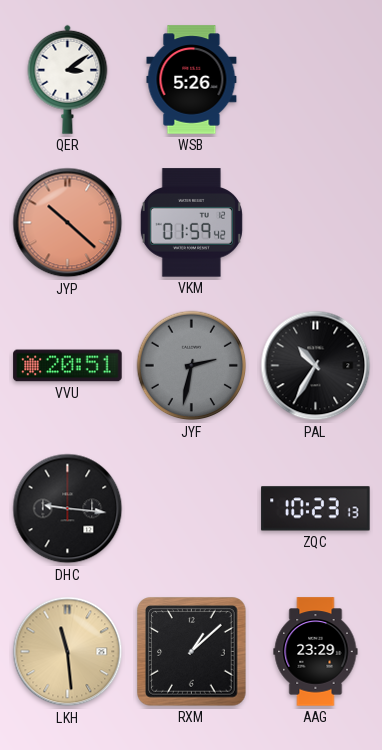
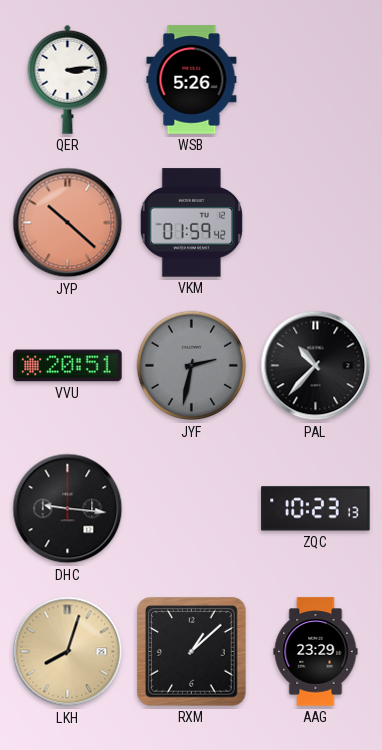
QER: 3:09 -> 3:14
PAL: 10:35 -> 10:37
LKH: 11:29 -> 8:03
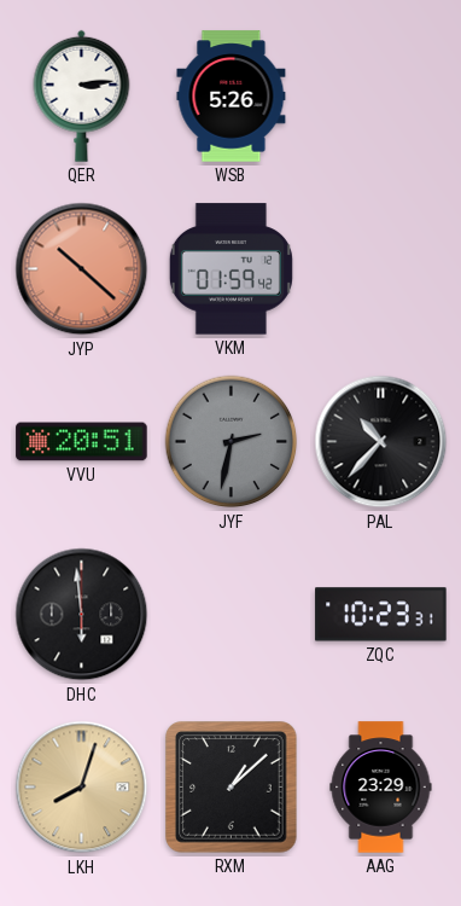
DHC: 9:16 -> 5:59
ZQC: 10:23:13 -> 10:23:31
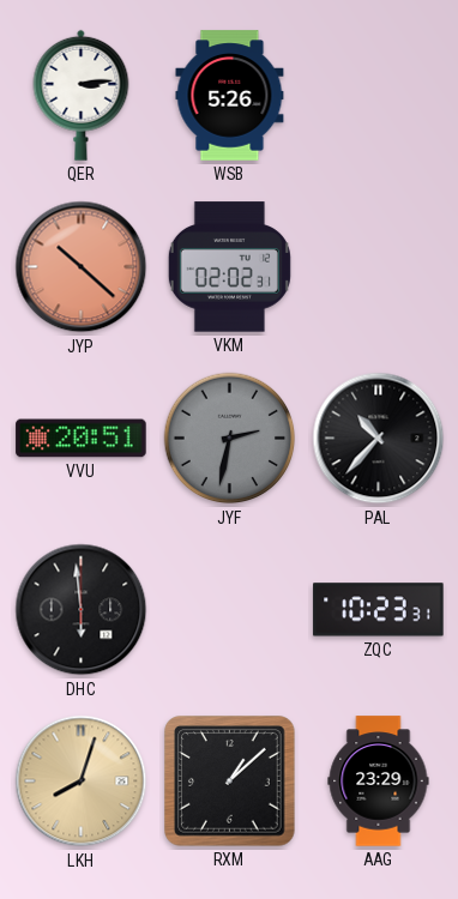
VKM: 01:59 -> 02:02
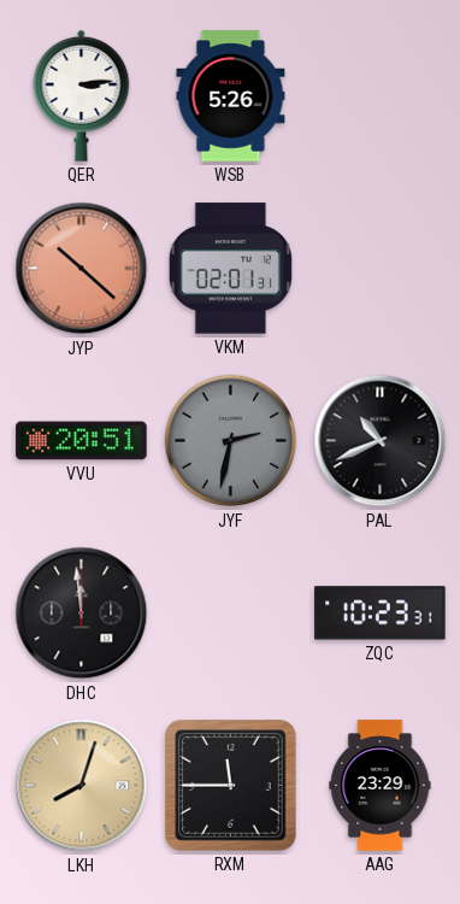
VKM: 02:02 -> 02:01
PAL: 10:37 -> 10:41
DHC: 5:59 -> 11:59
RXM: 1:08 -> 11:45
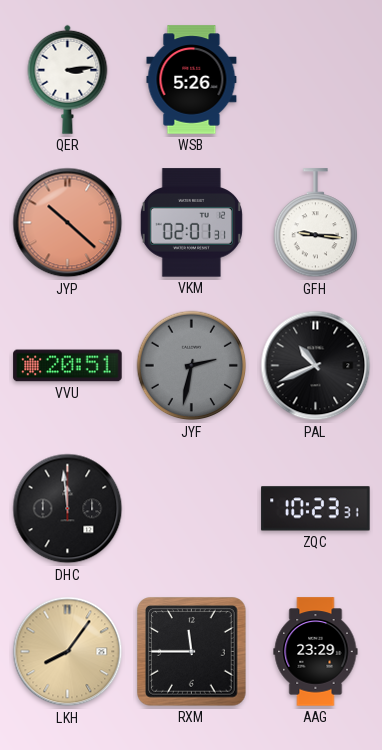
GFH: none -> 9:16
LKH: 8:03 -> 8:06
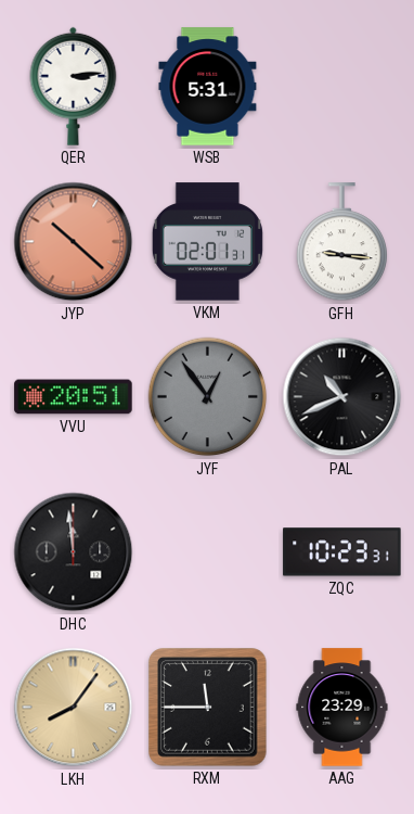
WSB: 5:26 -> 5:31
JYF: 2:32 -> 12:54
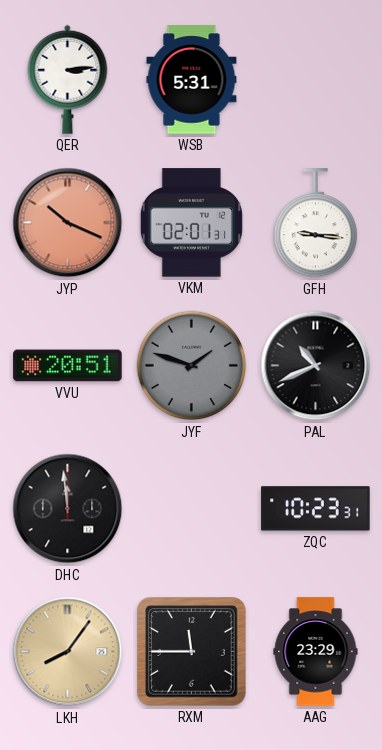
JYP: 10:22 -> 10:19
JYF: 12:54 -> 1:48
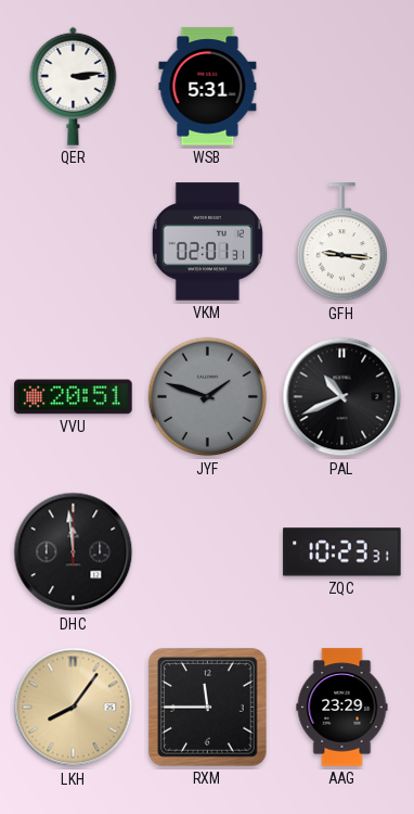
JYP: 10:19 -> none
